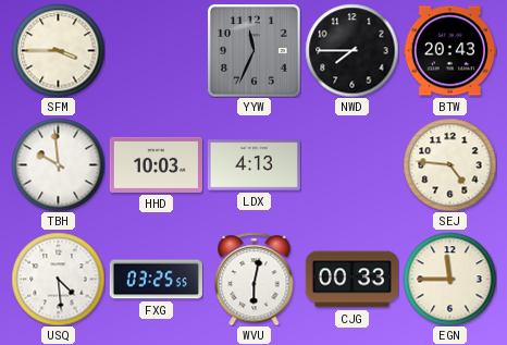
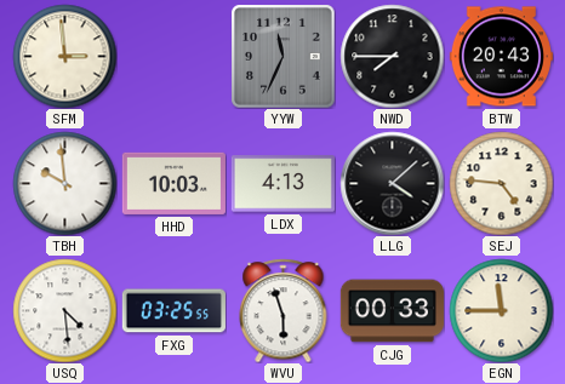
SFM: 3:45 -> 2:59
LLG: none -> 4:08
WVU: 6:02 -> 5:57
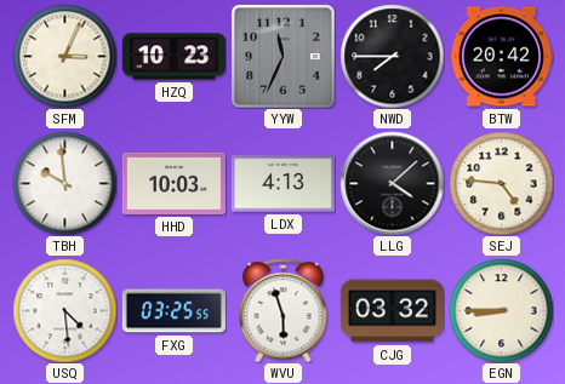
SFM: 2:59 -> 3:04
HZQ: none -> 10:23
BTW: 20:43 -> 20:42
CJG: 00:33 -> 03:32
EGN: 11:45 -> 8:45
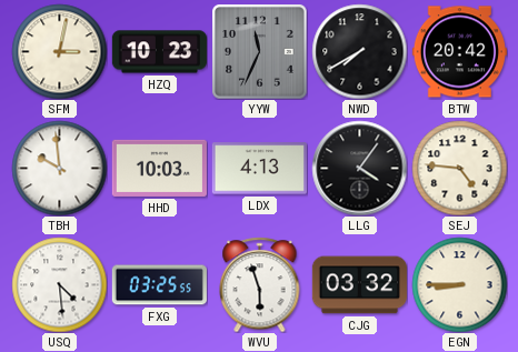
SFM: 3:04 -> 3:02
NWD: 7:45 -> 7:40
LLG: 4:08 -> 4:06
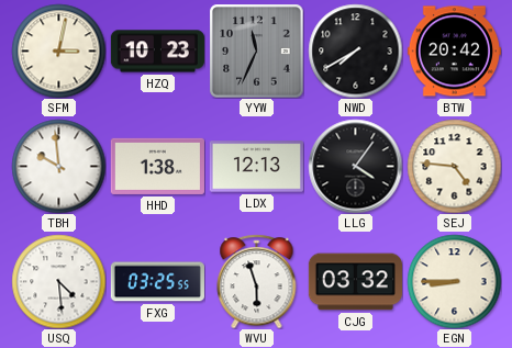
HHD: 10:03 -> 1:38
LDX: 4:13 -> 12:13
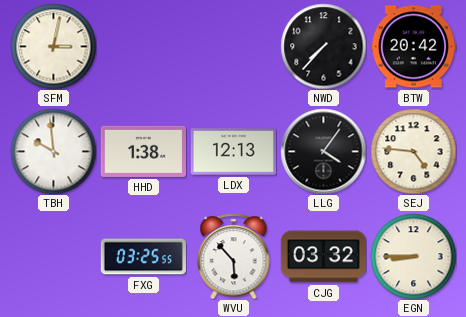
HZQ: 10:23 -> none
YYW: 11:34 -> none
NWD: 7:40 -> 7:37
USQ: 4:29 -> none
WVU: 5:57 -> 5:53
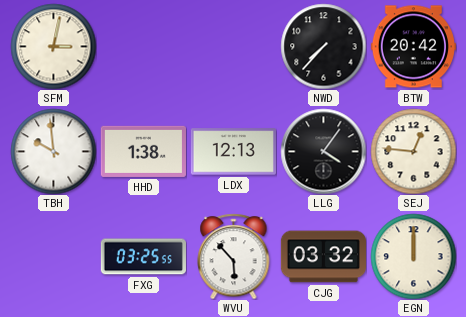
SEJ: 4:46 -> 12:46
EGN: 8:45 -> 12:00
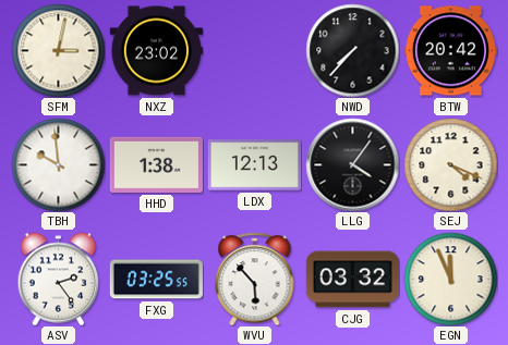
NXZ: none -> 23:02
SEJ: 12:46 -> 4:19
ASV: none -> 2:24
EGN: 12:00 -> 11:56
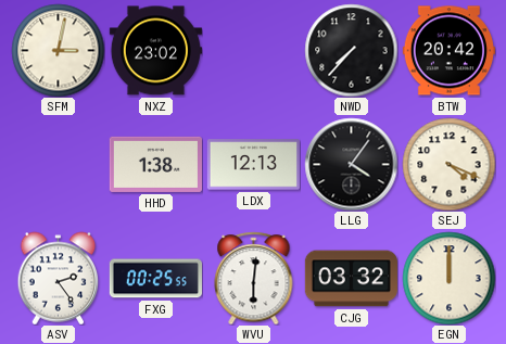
TBH: 9:59 -> none
FXG: 03:25 -> 00:25
WVU: 5:53 -> 6:01
EGN: 11:56 -> 12:00
